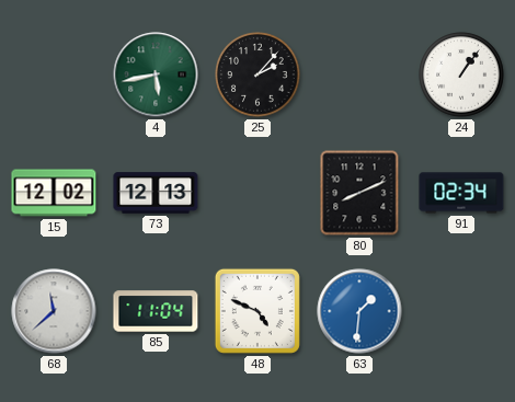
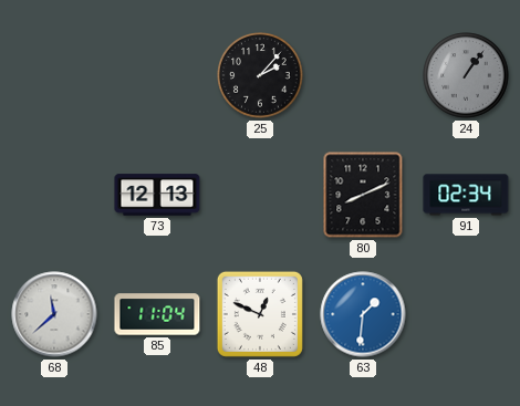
4: 5:43 -> none
24 dial: white -> grey
15: 12:02 -> none
48: 4:49 -> 12:49
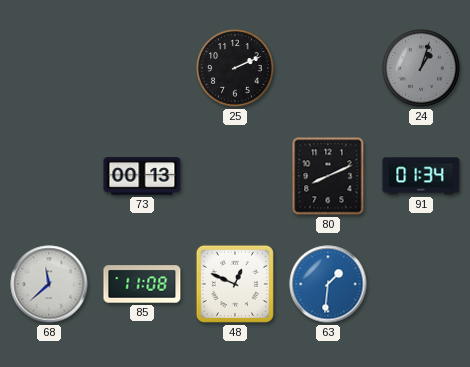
25: 2:07 -> 2:11
24: 1:06 -> 1:03
73: 12:13 -> 00:13
91: 02:34 -> 01:34
85: 11:04 -> 11:08
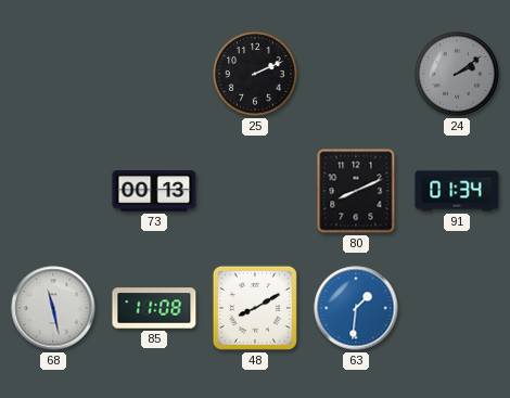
24: 1:03 -> 2:09
68: 11:38 -> 11:28
48: 12:49 -> 8:10
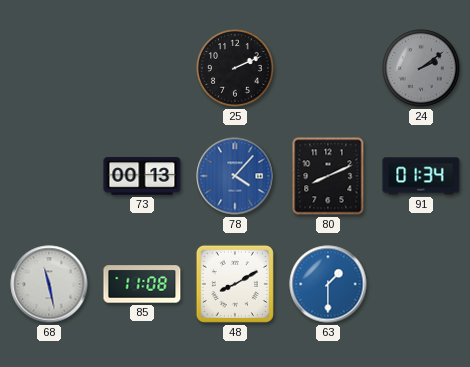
78: none -> 4:07
63: 1:31 -> 1:30
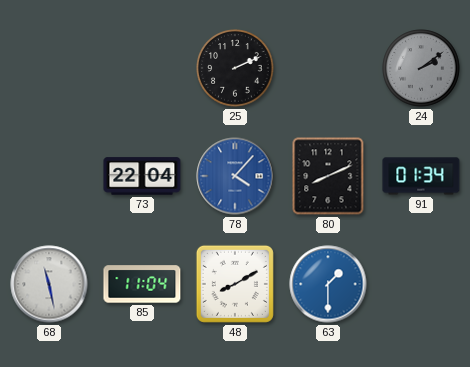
73: 00:13 -> 22:04
85: 11:08 -> 11:04
